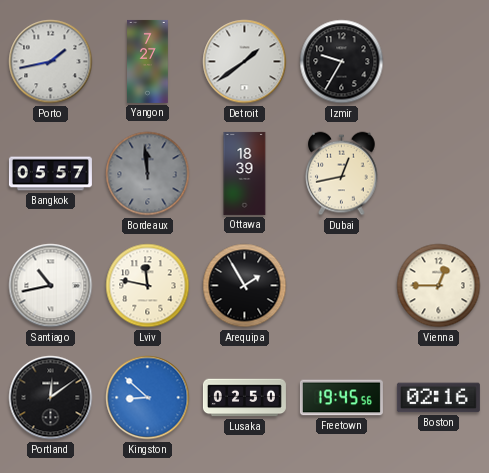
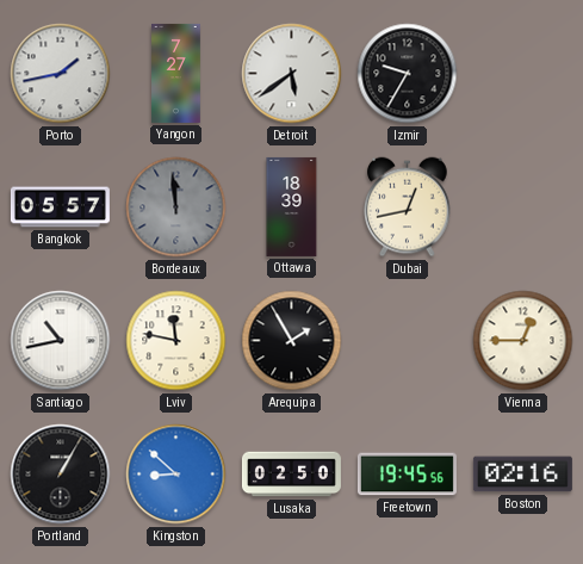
Detroit: 1:39 -> 5:39
Portland: 12:09 -> 1:05
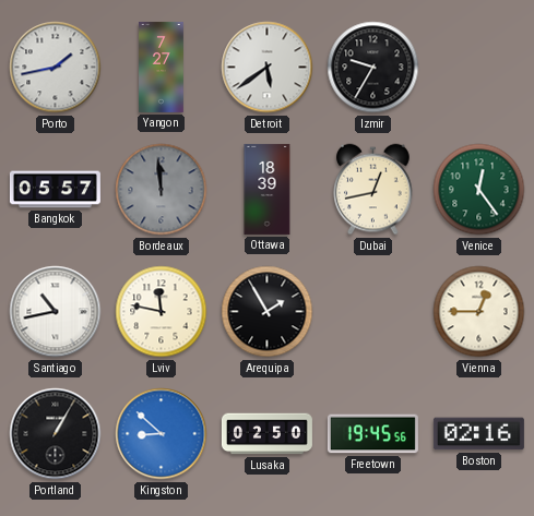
Venice: none -> 12:24
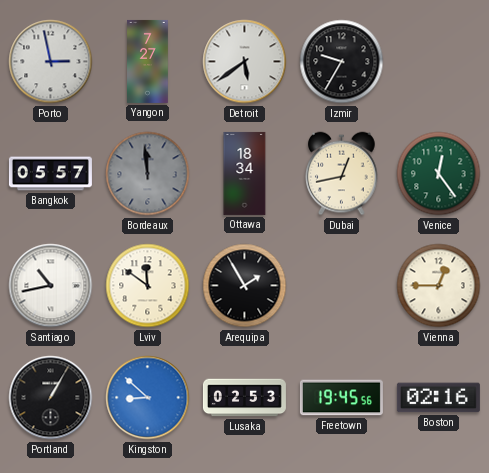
Porto: 1:43 -> 2:58
Ottawa: 18:39 -> 18:34
Lviv: 11:47 -> 11:51
Lusaka: 02:50 -> 02:53
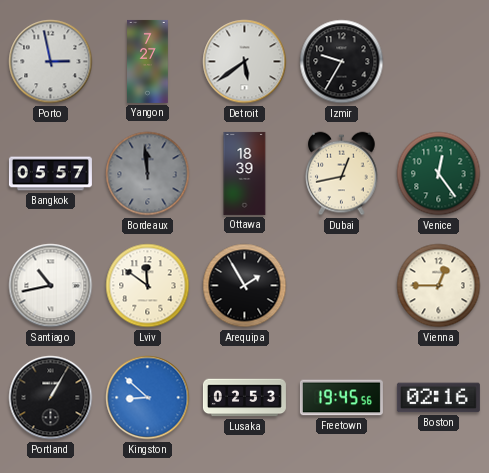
Ottawa: 18:34 -> 18:39
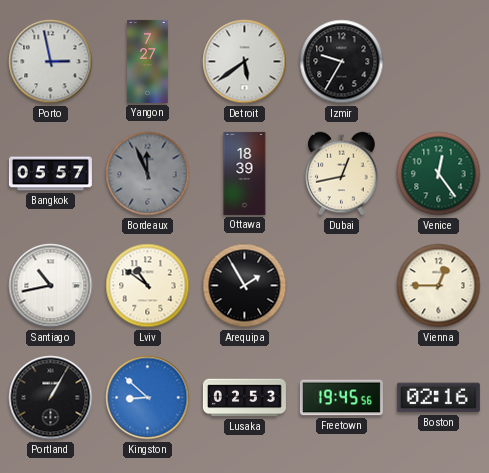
Bordeaux: 11:59 -> 11:56
Lviv: 11:51 -> 10:51
